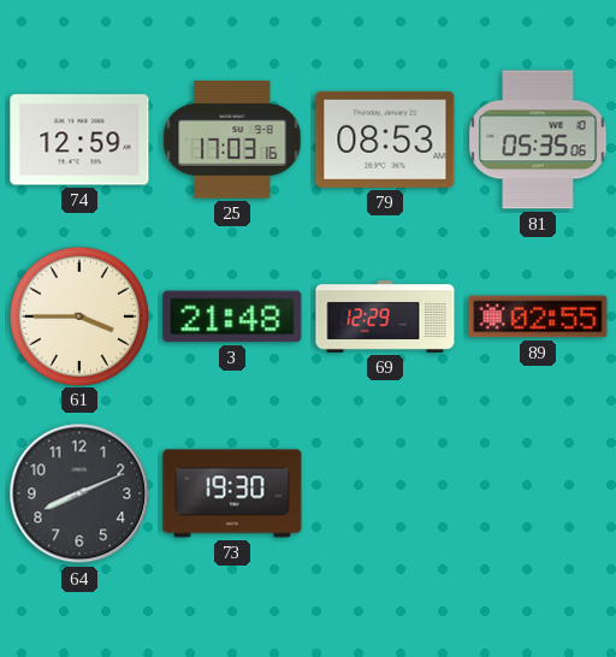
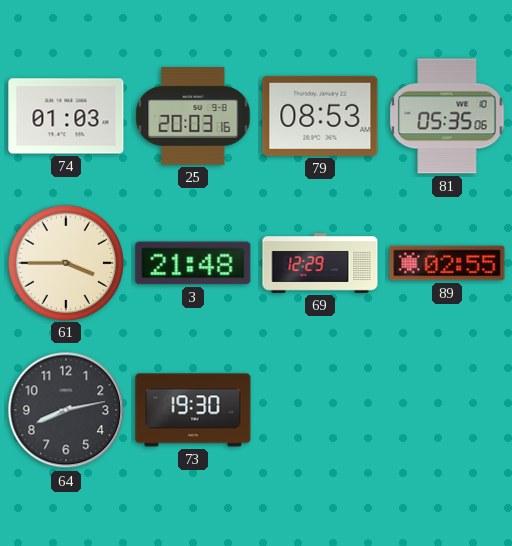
74: 12:59 -> 01:03
25: 17:03 -> 20:03
64: 8:11 -> 8:13
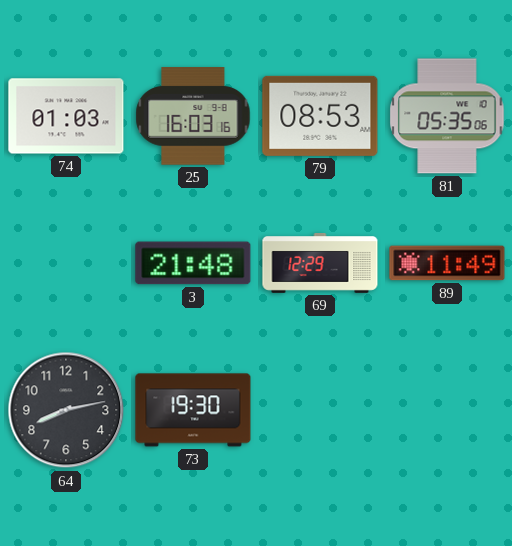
25: 20:03 -> 16:03
61: 3:45 -> none
89: 02:55 -> 11:49
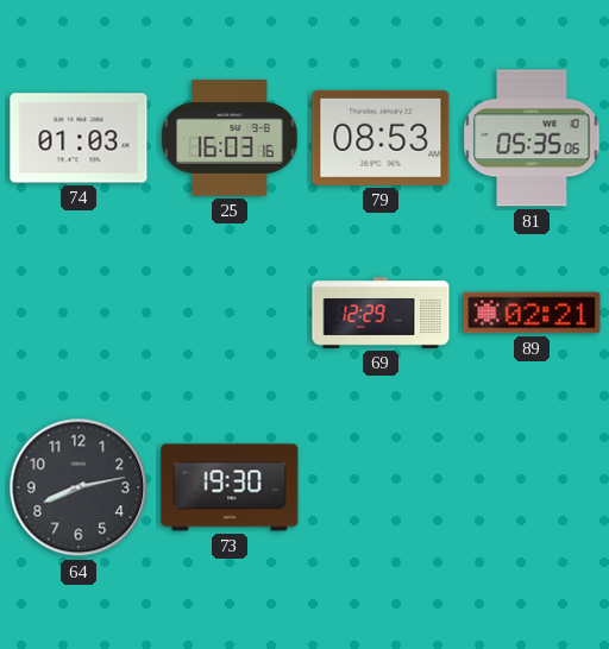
3: 21:48 -> none
89: 11:49 -> 02:21
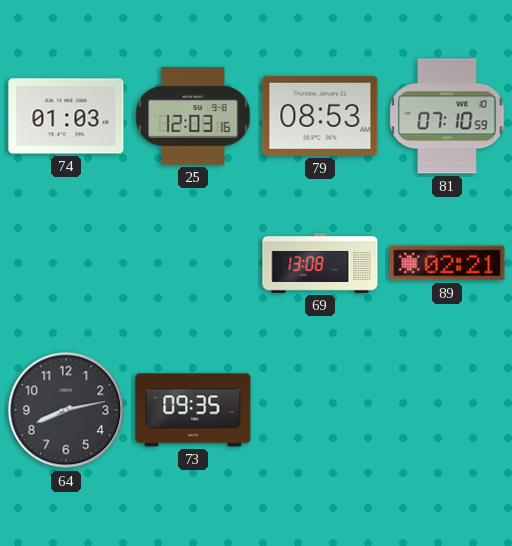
25: 16:03 -> 12:03
81: 05:35 -> 07:10
69: 12:29 -> 13:08
73: 19:30 -> 09:35
